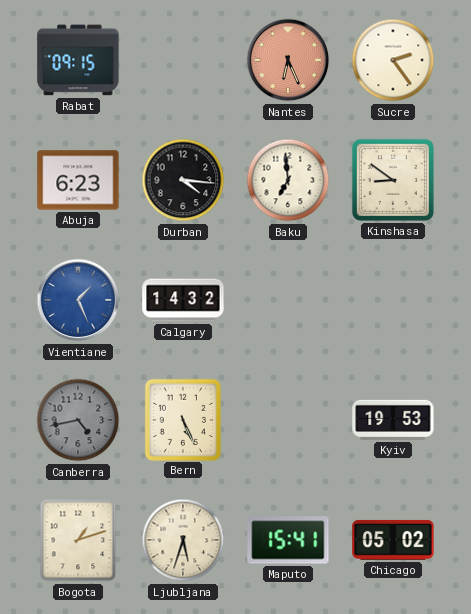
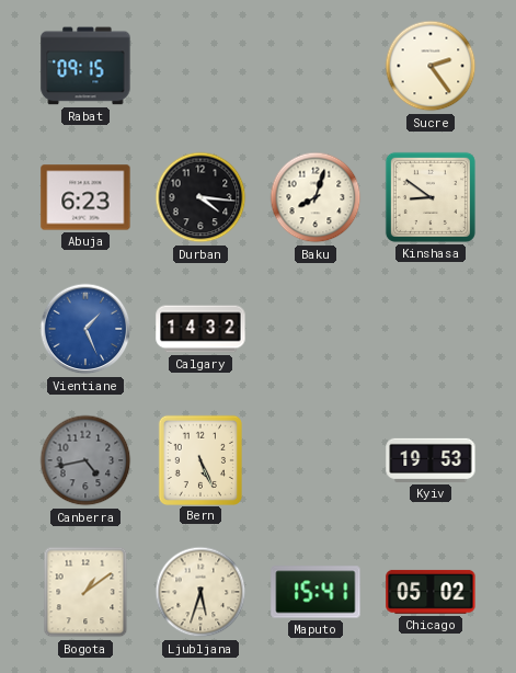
Nantes: 6:26 -> none
Baku: 6:59 -> 8:03
Bogota: 1:12 -> 1:09
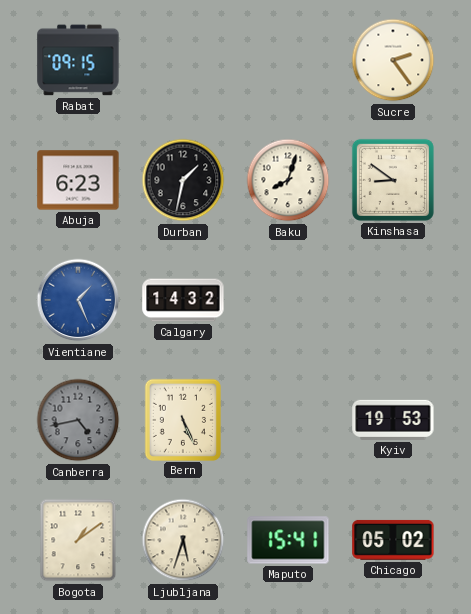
Durban: 4:16 -> 1:32
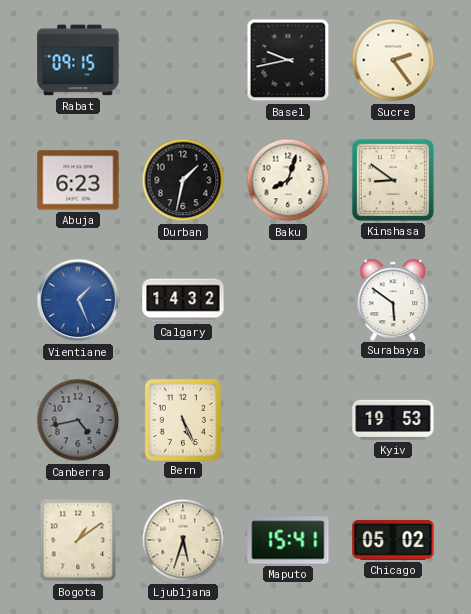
Basel: none -> 9:43
Surabaya: none -> 5:51
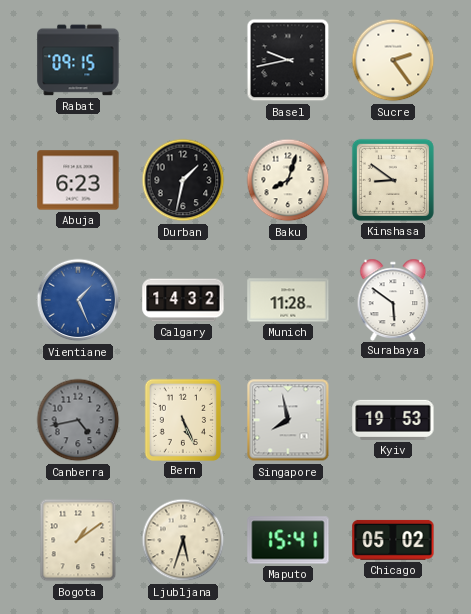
Munich: none -> 11:28
Singapore: none -> 7:58
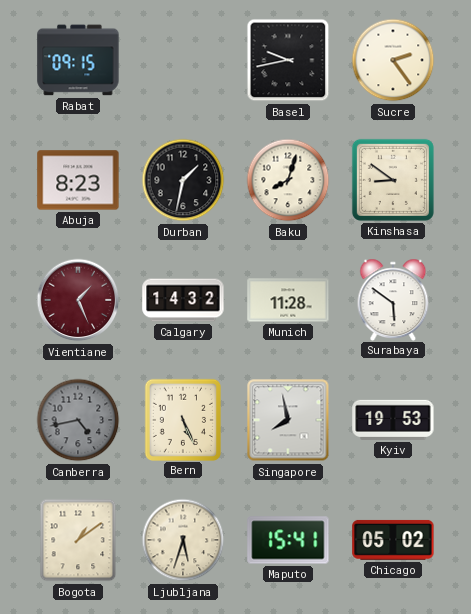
Abuja: 6:23 -> 8:23
Vientiane dial: blue -> burgundy
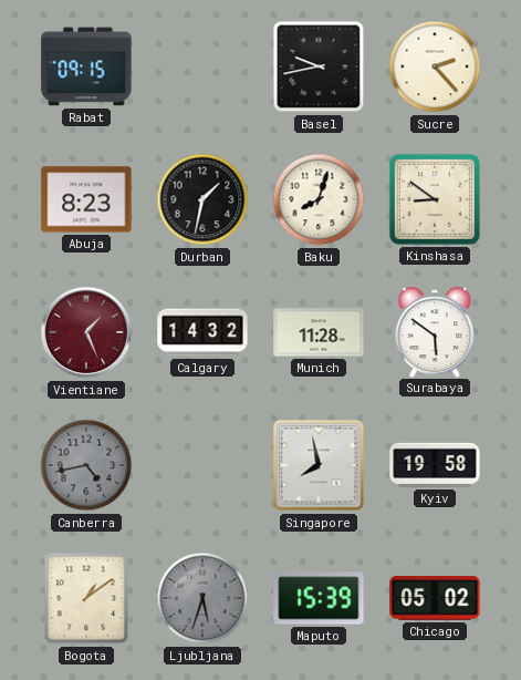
Sucre: 2:24 -> 2:23
Bern: 5:26 -> none
Kyiv: 19:53 -> 19:58
Ljubljana dial: cream -> grey
Maputo: 15:41 -> 15:39
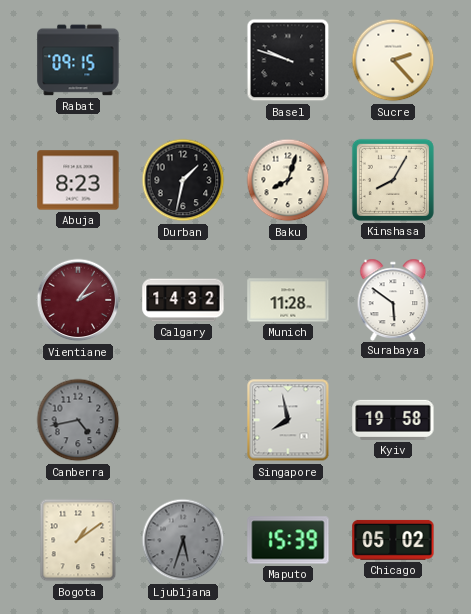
Basel: 9:43 -> 9:48
Kinshasa: 8:51 -> 8:05
Vientiane: 1:26 -> 2:06
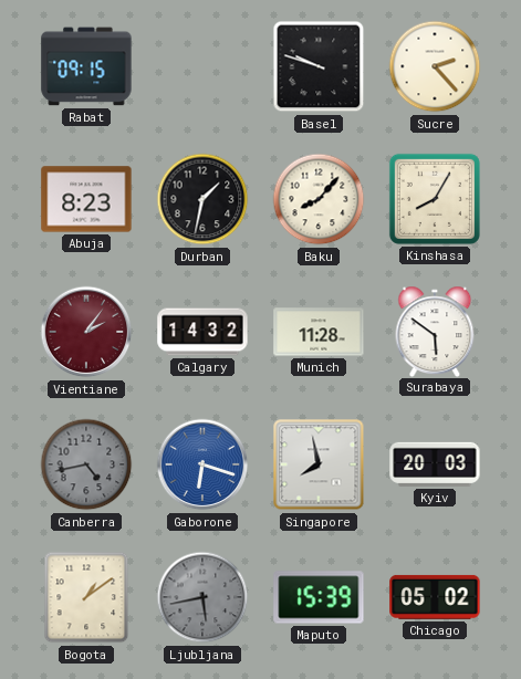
Baku: 8:03 -> 8:07
Gaborone: none -> 6:18
Kyiv: 19:58 -> 20:03
Ljubljana: 5:33 -> 5:43
